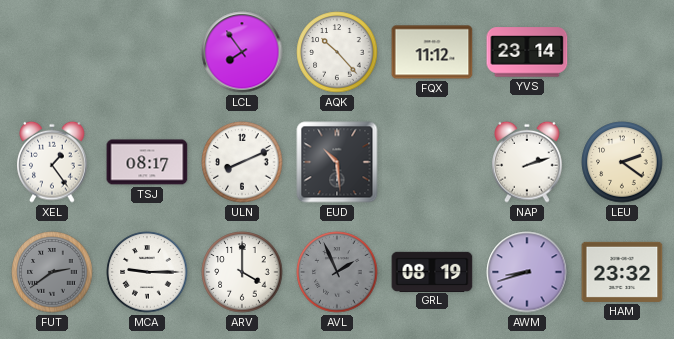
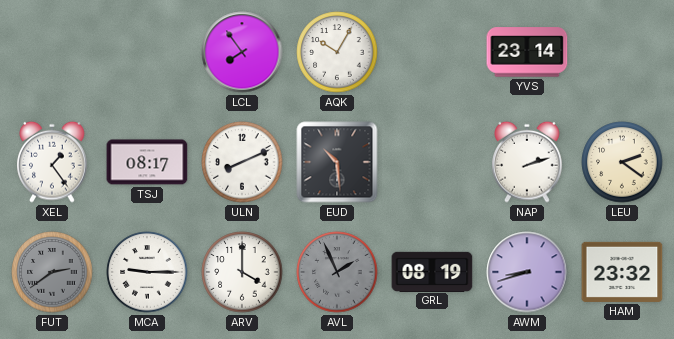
AQK: 10:23 -> 10:05
FQX: 11:12 -> none
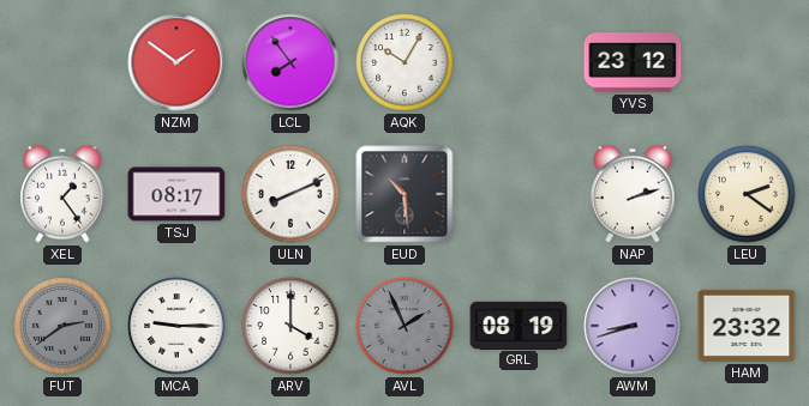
NZM: none -> 1:51
YVS: 23:14 -> 23:12
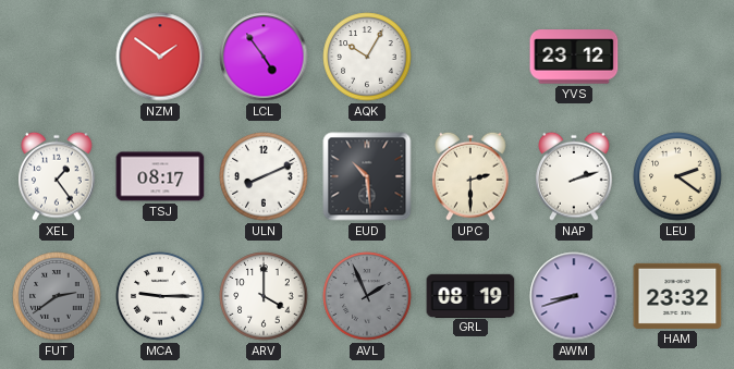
LCL: 7:54 -> 4:54
UPC: none -> 2:30
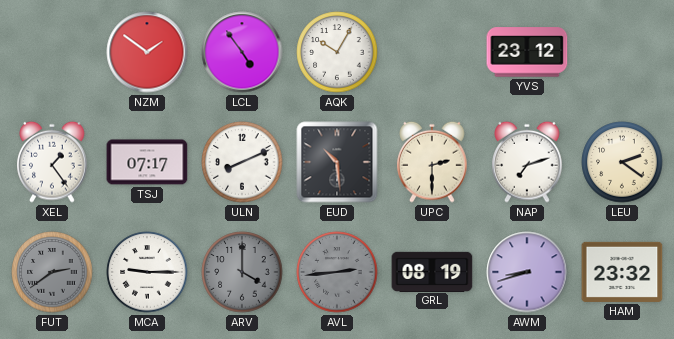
TSJ: 08:17 -> 07:17
NAP: 2:12 -> 7:12
ARV dial: white -> grey
AVL: 1:56 -> 2:44
